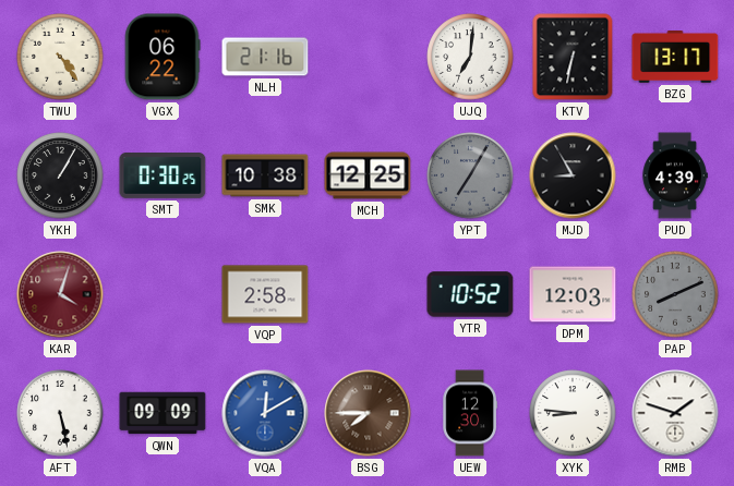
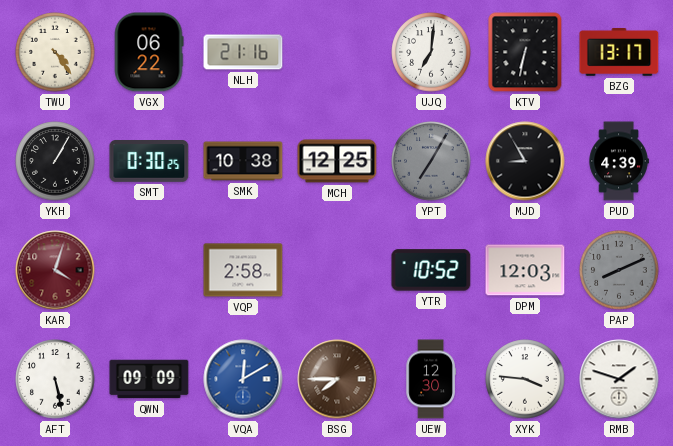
XYK: 8:46 -> 3:46
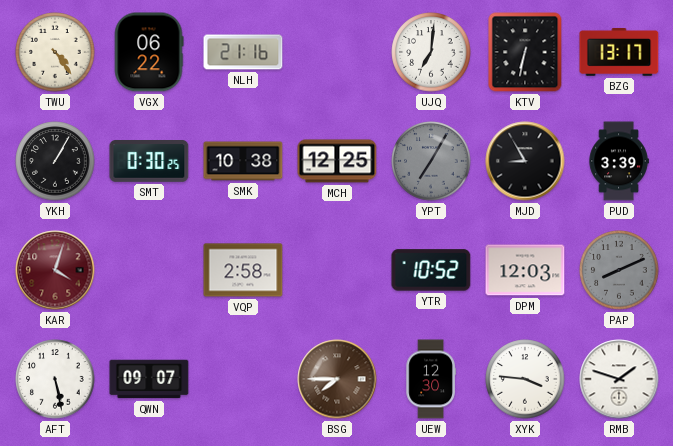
PUD: 4:39 -> 3:39
QWN: 09:09 -> 09:07
VQA: 12:10 -> none
